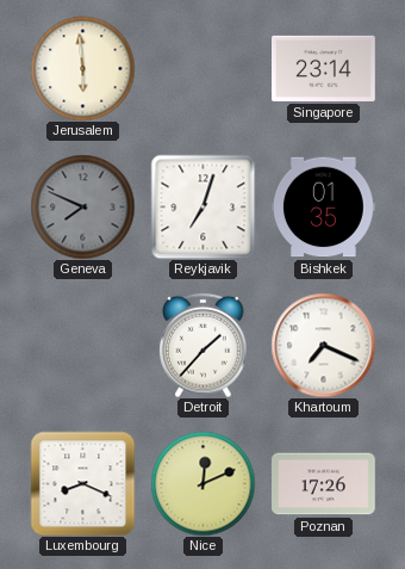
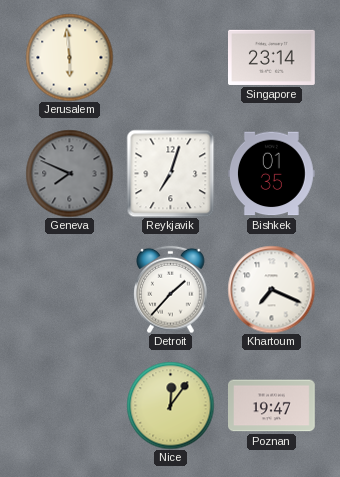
Luxembourg: 8:19 -> none
Nice: 12:11 -> 12:06
Poznan: 17:26 -> 19:47
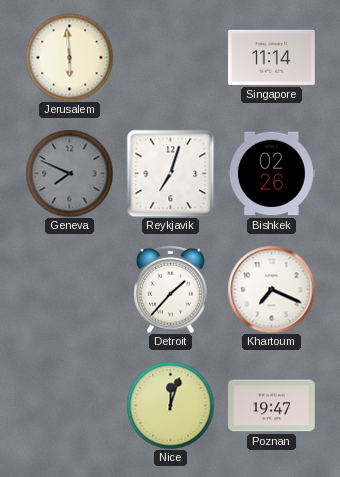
Singapore: 23:14 -> 11:14
Bishkek: 01:35 -> 02:26
Nice: 12:06 -> 12:03
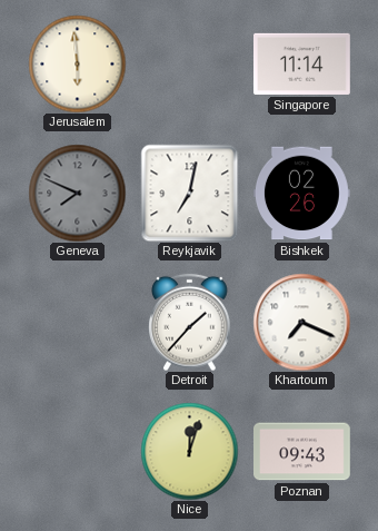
Reykjavik: 7:03 -> 7:02
Poznan: 19:47 -> 09:43
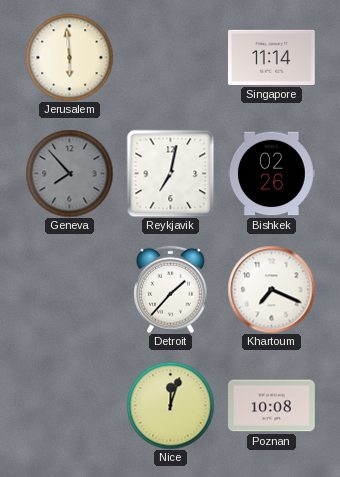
Geneva: 7:49 -> 7:53
Poznan: 09:43 -> 10:08
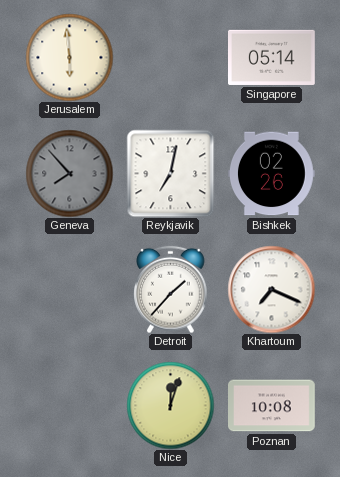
Singapore: 11:14 -> 05:14
